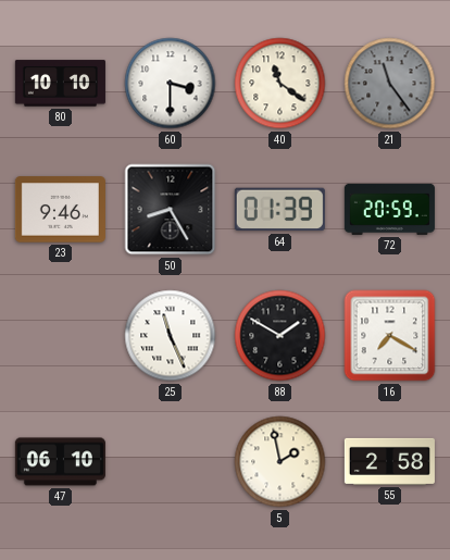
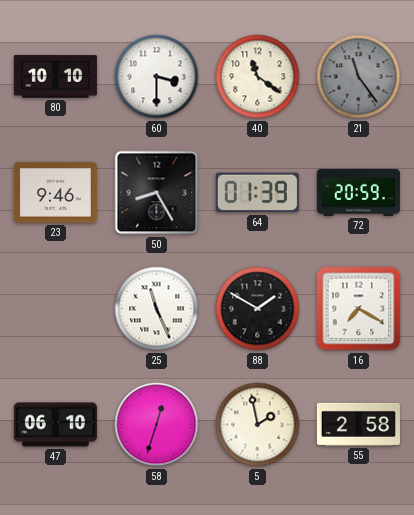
58: none -> 12:33
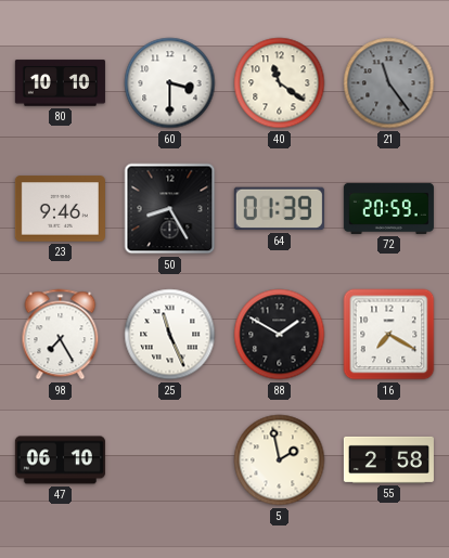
98: none -> 7:25
58: 12:33 -> none
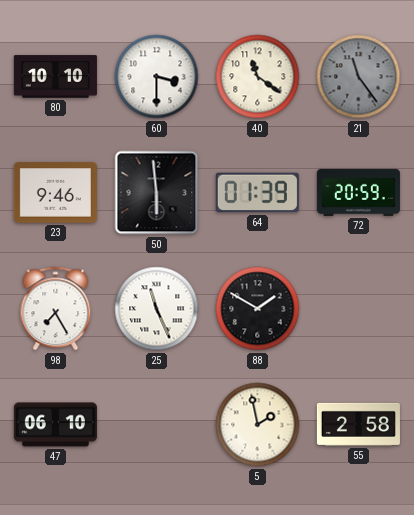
50: 8:25 -> 5:59
16: 7:20 -> none
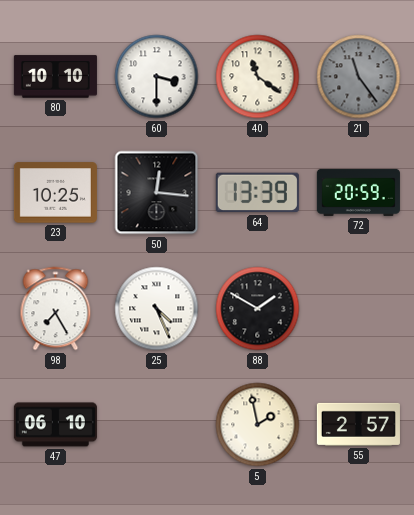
23: 9:46 -> 10:25
50: 5:59 -> 12:16
64: 01:39 -> 13:39
25: 11:26 -> 4:26
55: 2:58 -> 2:57
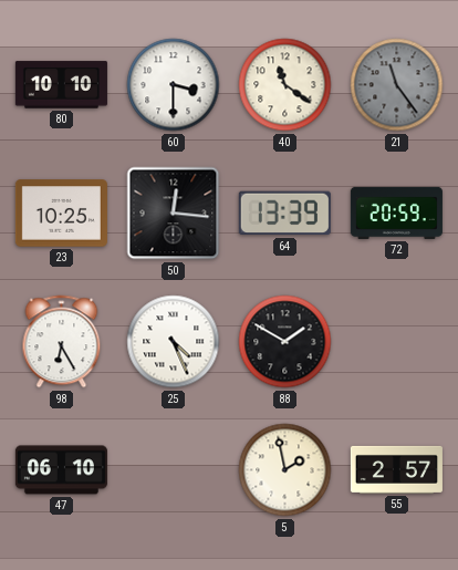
98: 7:25 -> 6:25
